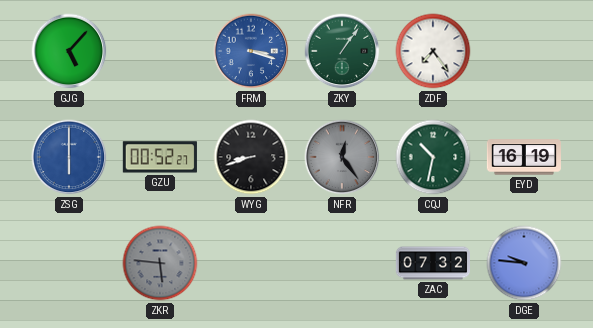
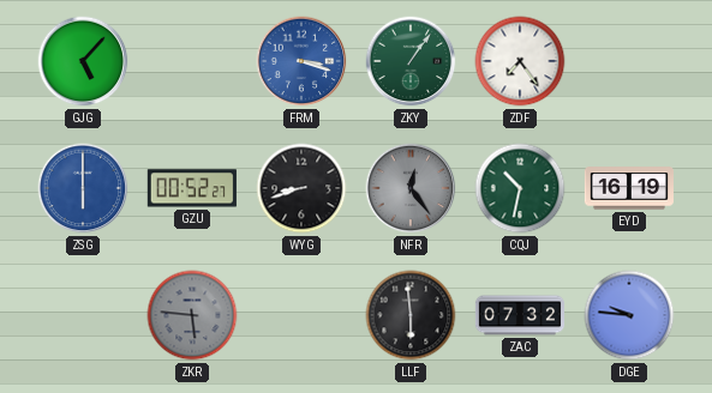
LLF: none -> 5:59
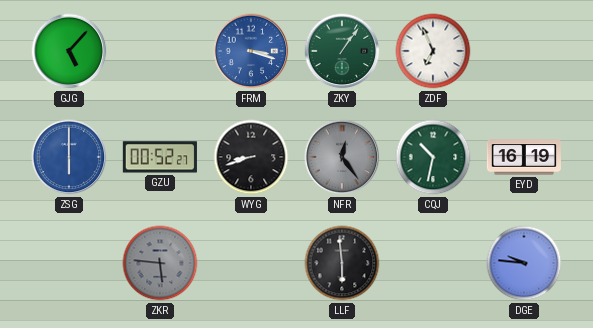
ZDF: 7:24 -> 6:56
ZAC: 07:32 -> none
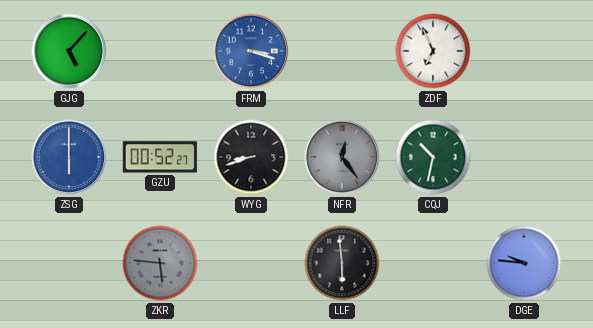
ZKY: 1:06 -> none
EYD: 16:19 -> none
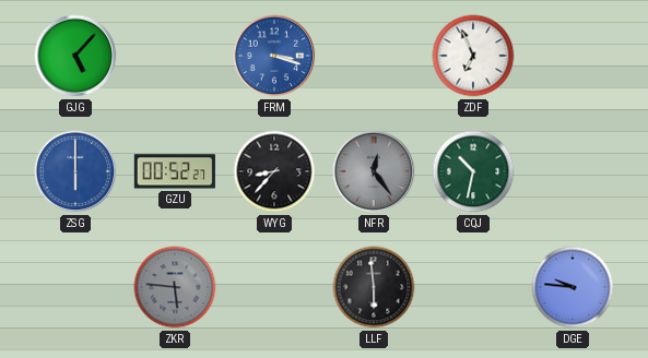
WYG: 8:42 -> 8:37
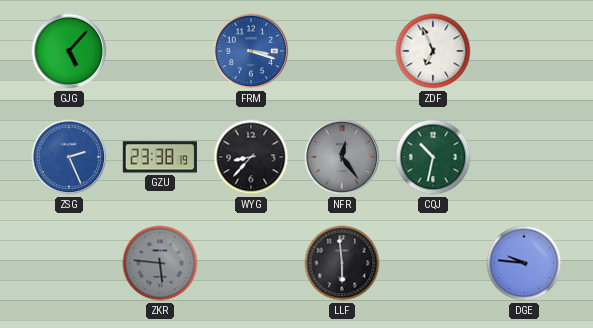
ZSG: 6:00 -> 2:26
GZU: 00:52 -> 23:38
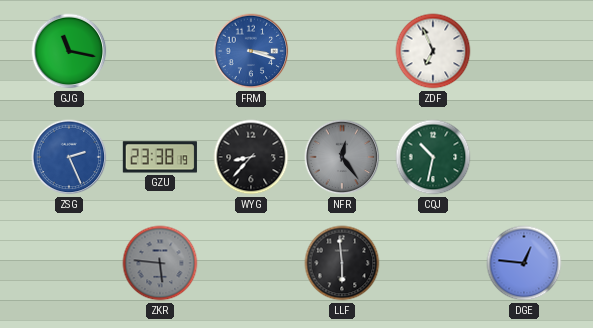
GJG: 5:07 -> 11:17
DGE: 9:46 -> 12:46
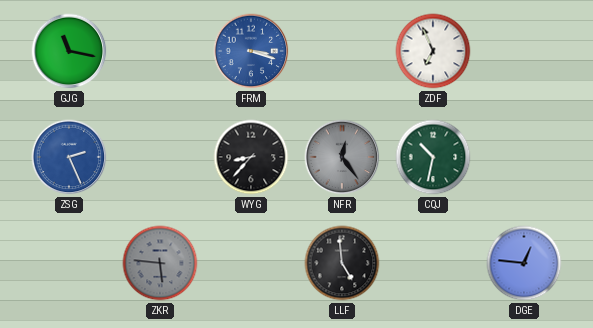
GZU: 23:38 -> none
LLF: 5:59 -> 4:59
